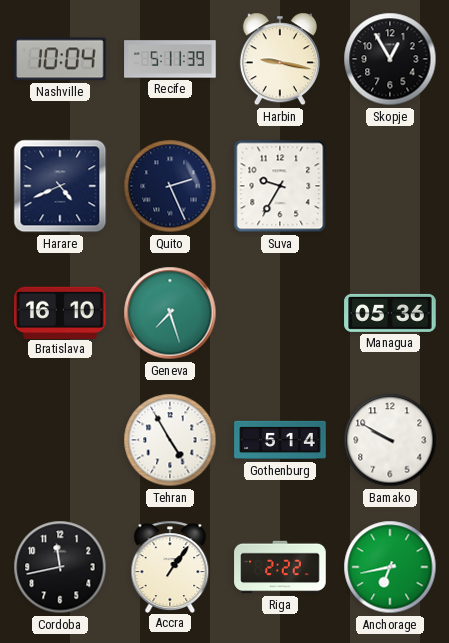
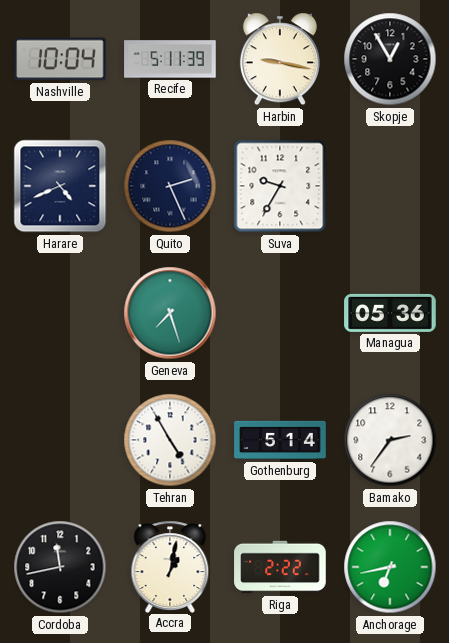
Bratislava: 16:10 -> none
Bamako: 9:50 -> 2:36
Accra: 1:06 -> 1:02
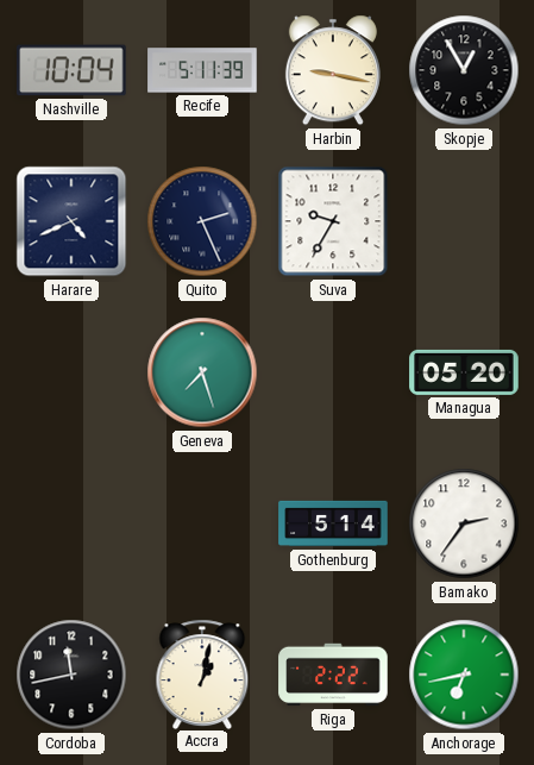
Managua: 05:36 -> 05:20
Tehran: 4:55 -> none
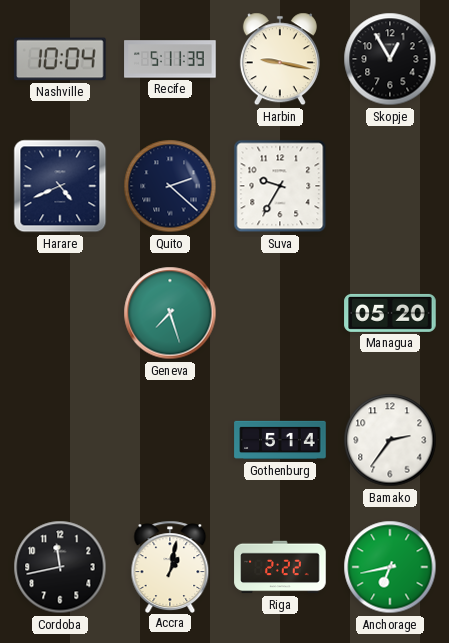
Quito: 2:26 -> 2:22
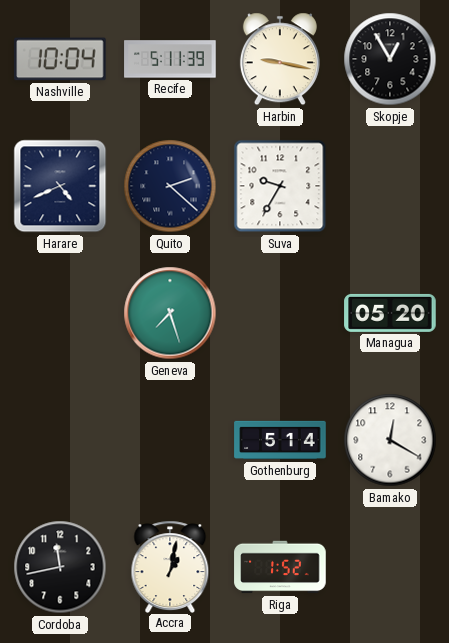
Bamako: 2:36 -> 12:20
Riga: 2:22 -> 1:52
Anchorage: 6:43 -> none
